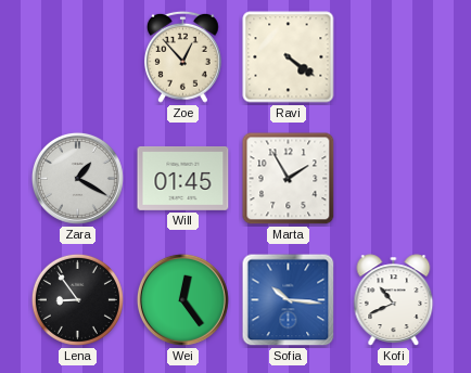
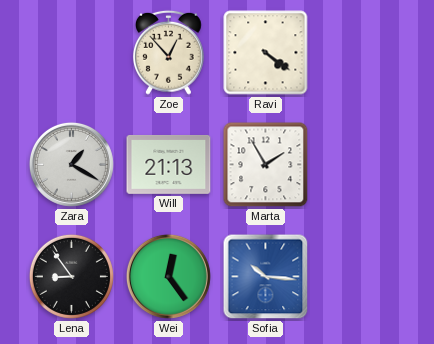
Will: 01:45 -> 21:13
Kofi: 10:41 -> none
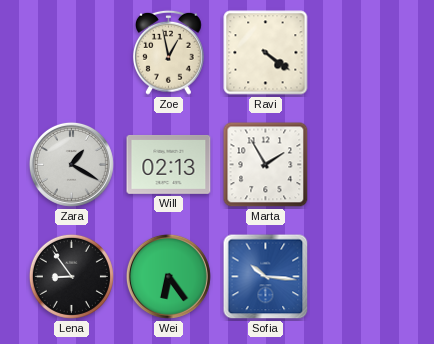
Zoe: 12:53 -> 12:58
Will: 21:13 -> 02:13
Wei: 12:24 -> 6:24
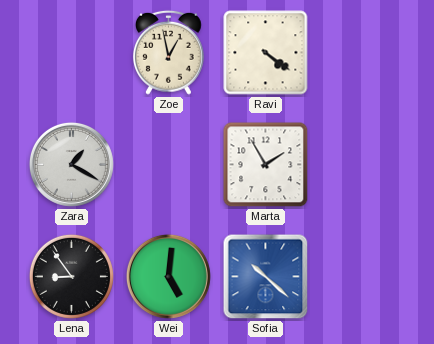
Will: 02:13 -> none
Wei: 6:24 -> 5:01
Sofia: 10:16 -> 10:22
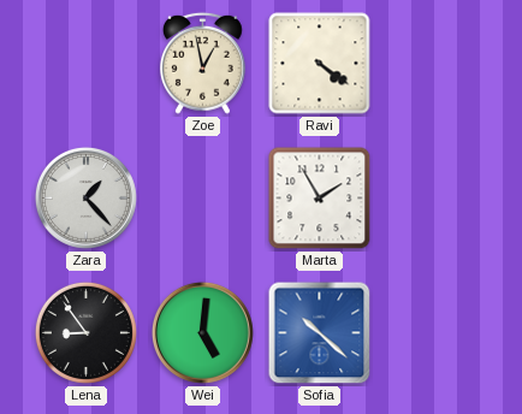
Zara: 1:20 -> 1:23
